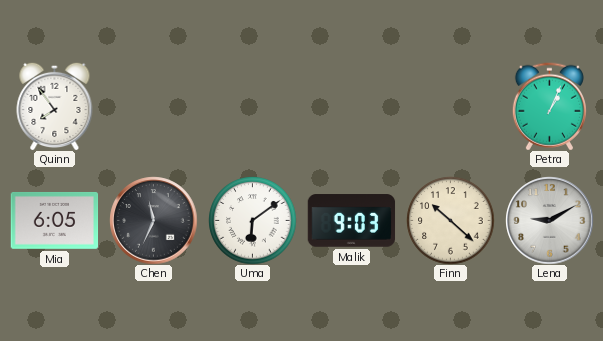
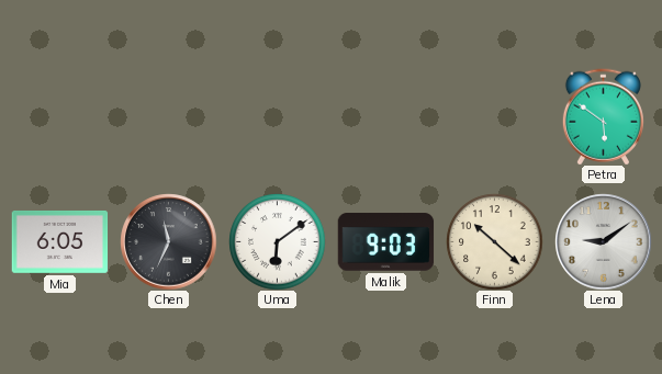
Quinn: 7:54 -> none
Petra: 1:04 -> 5:51
Lena: 9:10 -> 9:09
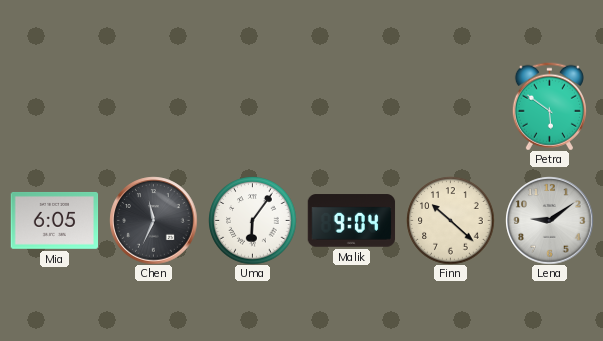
Uma: 6:09 -> 6:06
Malik: 9:03 -> 9:04
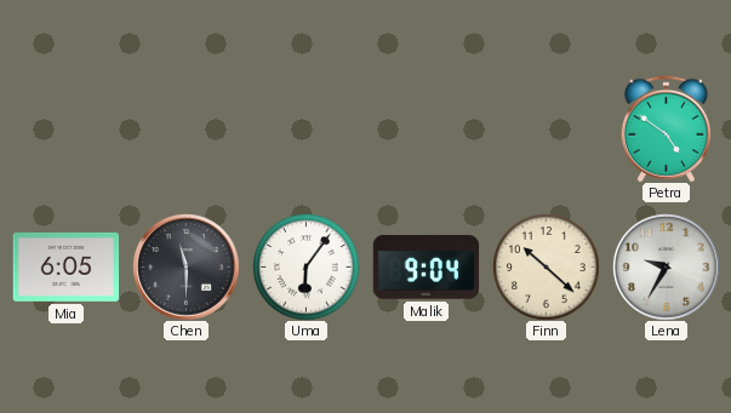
Petra: 5:51 -> 4:51
Chen: 11:34 -> 11:30
Lena: 9:09 -> 9:35
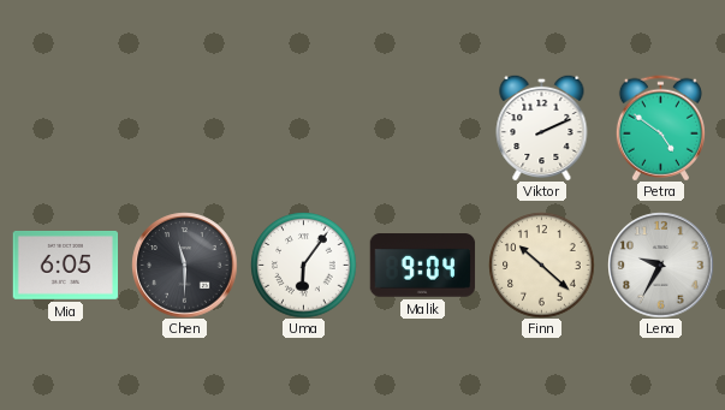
Viktor: none -> 2:11
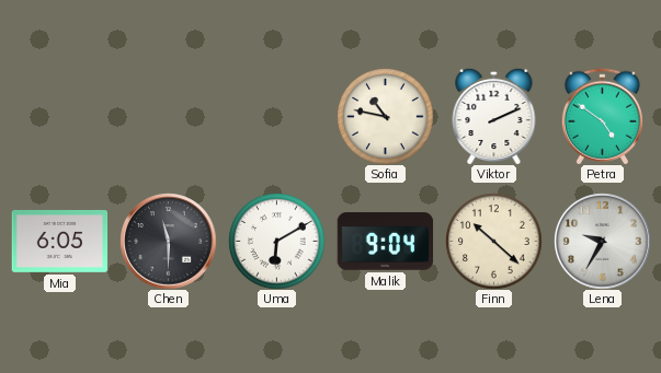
Sofia: none -> 10:47
Uma: 6:06 -> 6:10
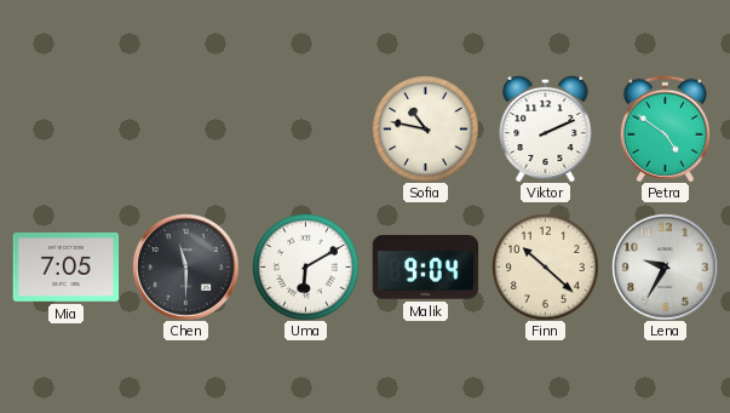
Mia: 6:05 -> 7:05
